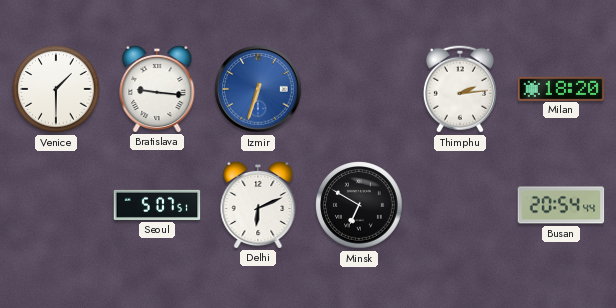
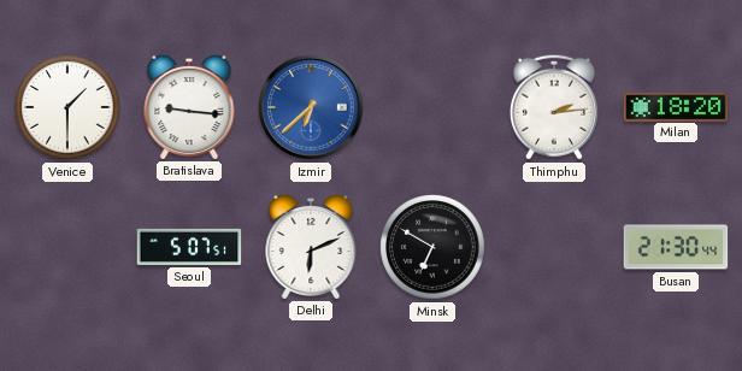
Izmir: 6:33 -> 6:38
Busan: 20:54 -> 21:30
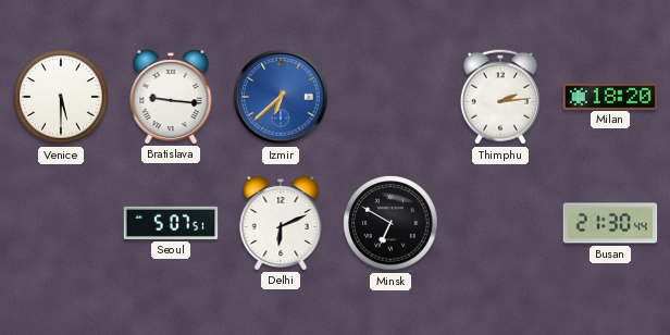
Venice: 1:30 -> 5:30
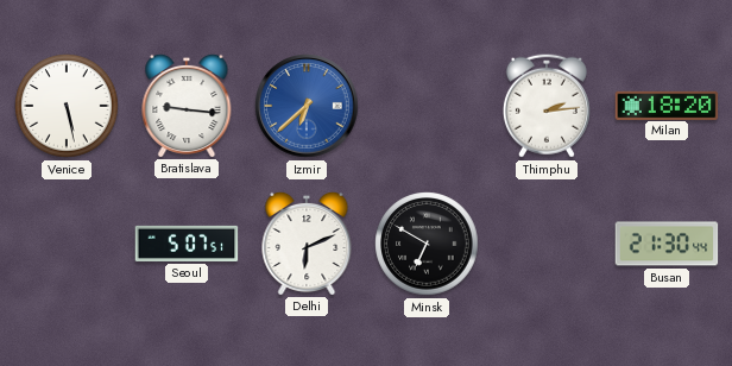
Venice: 5:30 -> 5:28
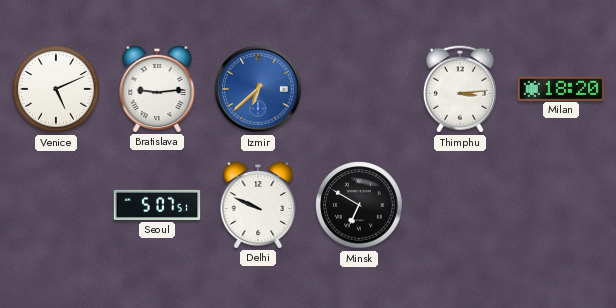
Venice: 5:28 -> 5:11
Bratislava: 9:16 -> 9:14
Thimphu: 2:14 -> 3:14
Delhi: 6:11 -> 9:49
Busan: 21:30 -> none
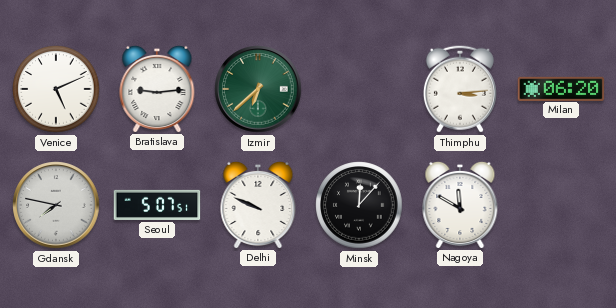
Izmir dial: blue -> green
Milan: 18:20 -> 06:20
Gdansk: none -> 7:47
Minsk: 6:50 -> 12:07
Nagoya: none -> 11:50
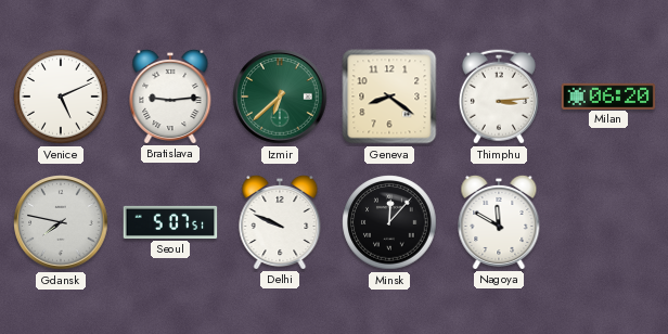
Geneva: none -> 8:21
